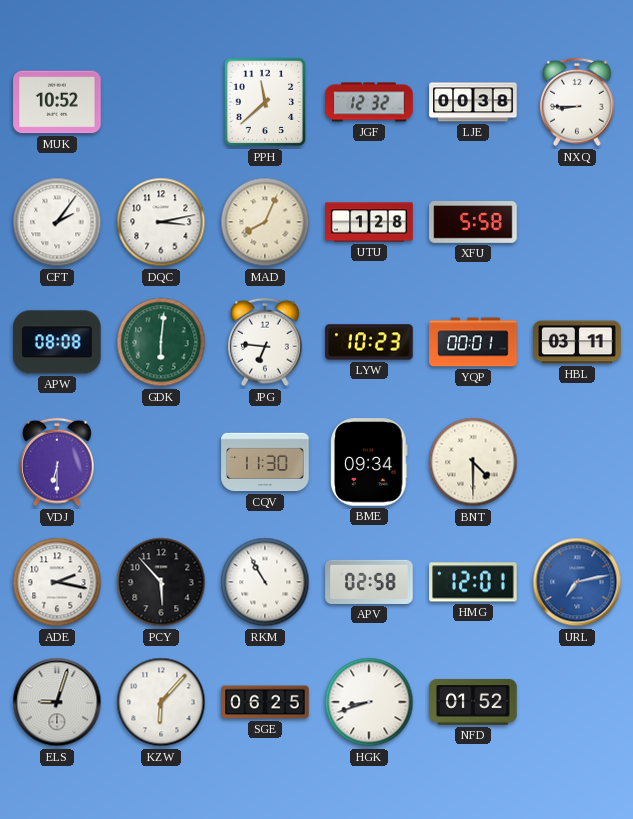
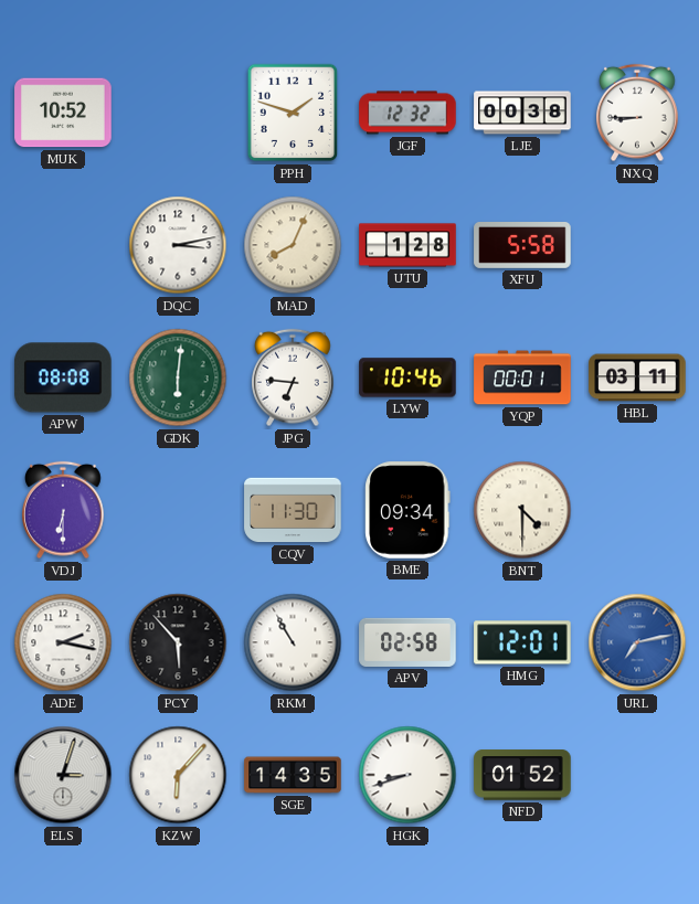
PPH: 11:38 -> 1:48
CFT: 2:06 -> none
LYW: 10:23 -> 10:46
ELS: 9:03 -> 3:03
SGE: 06:25 -> 14:35
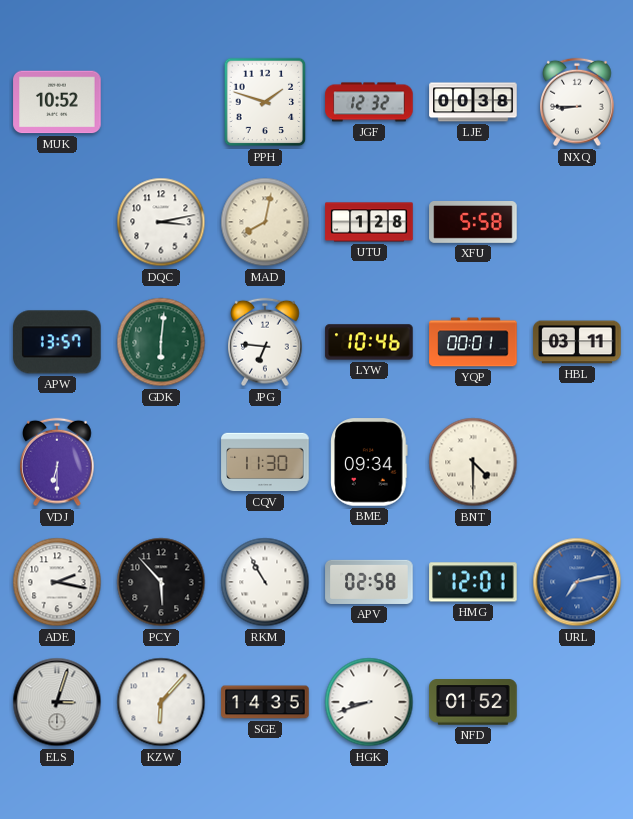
MAD: 8:04 -> 8:02
APW: 08:08 -> 13:57
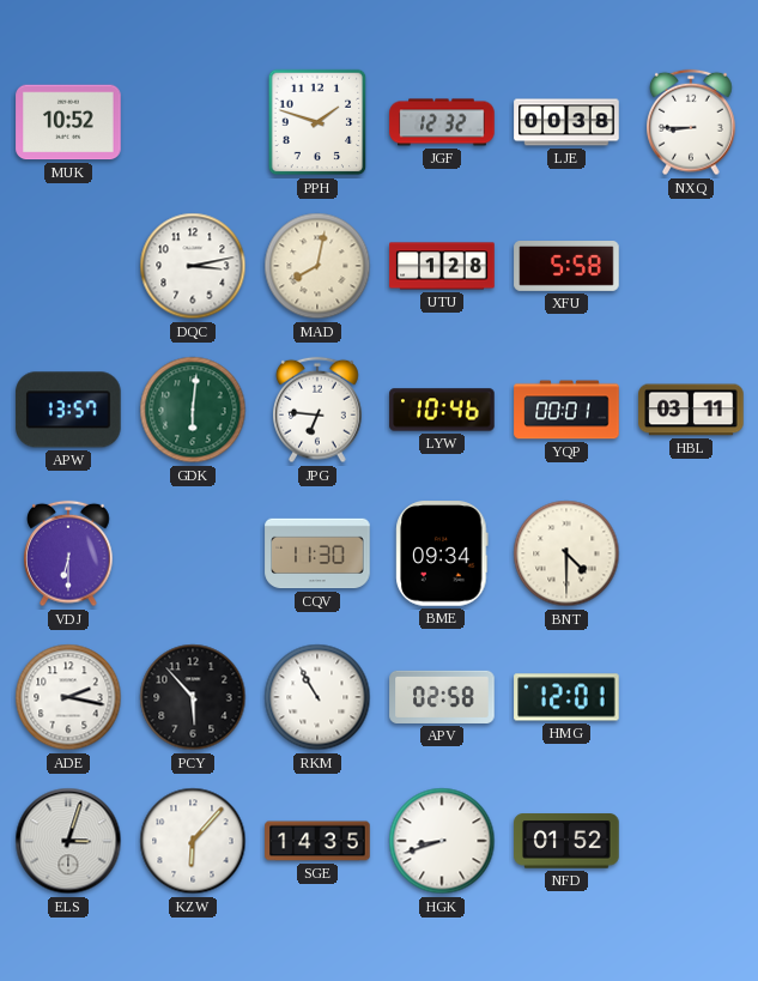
URL: 7:13 -> none
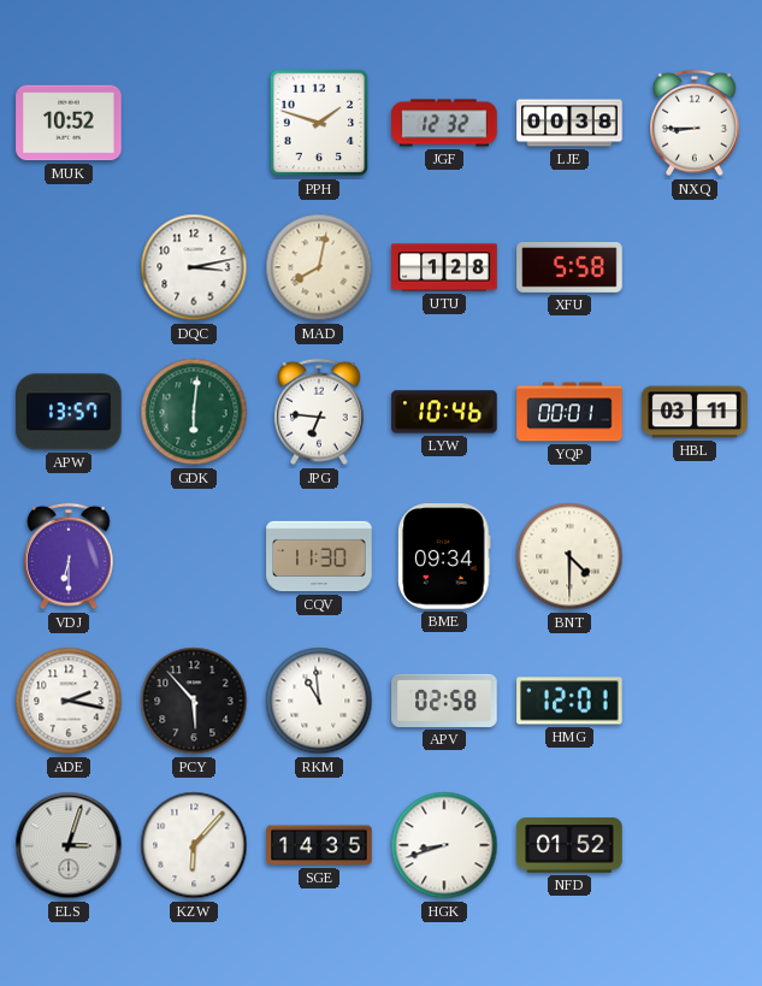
RKM: 10:55 -> 10:59
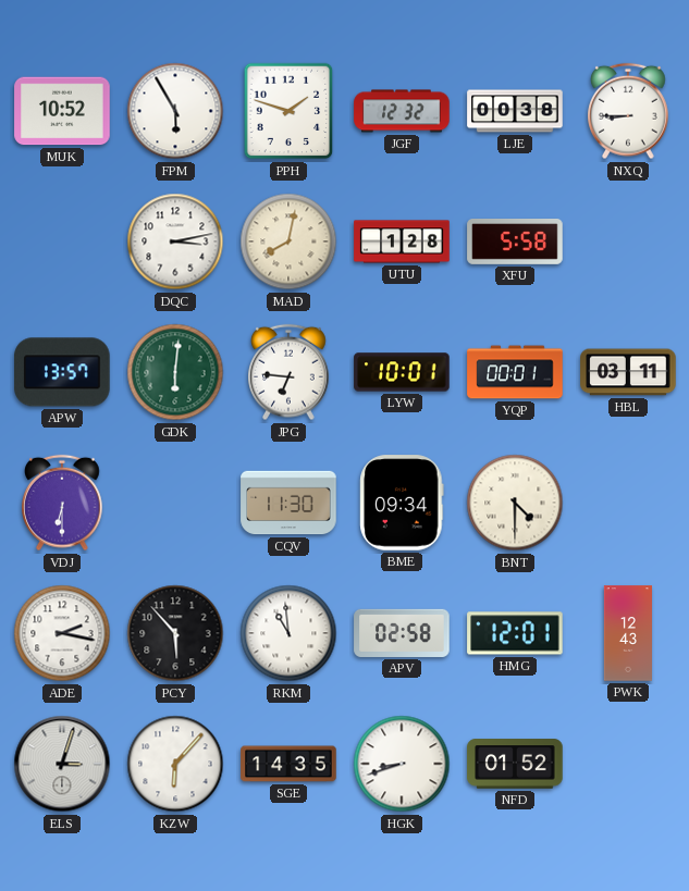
FPM: none -> 5:55
LYW: 10:46 -> 10:01
PWK: none -> 12:43
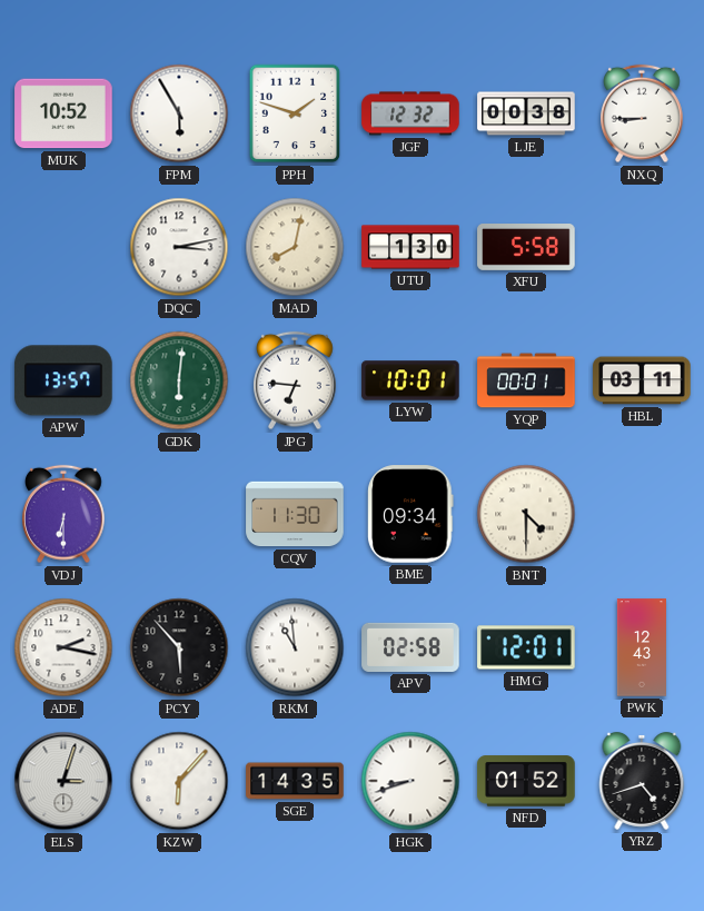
UTU: 1:28 -> 1:30
YRZ: none -> 4:42
